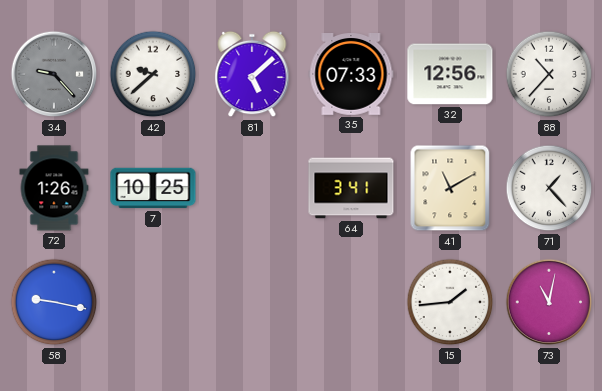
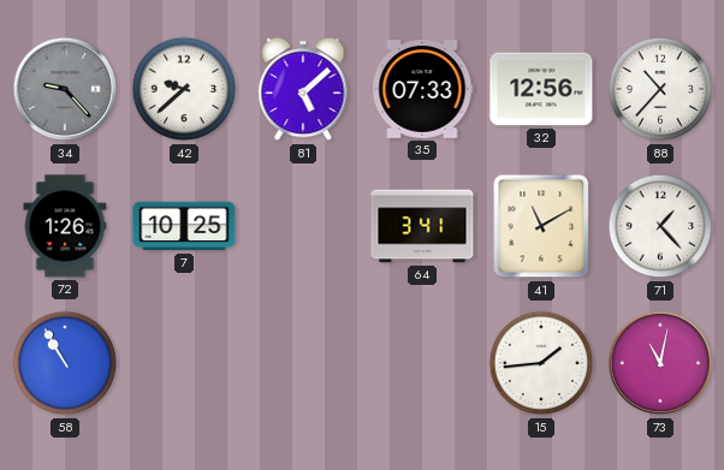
58: 9:17 -> 10:55
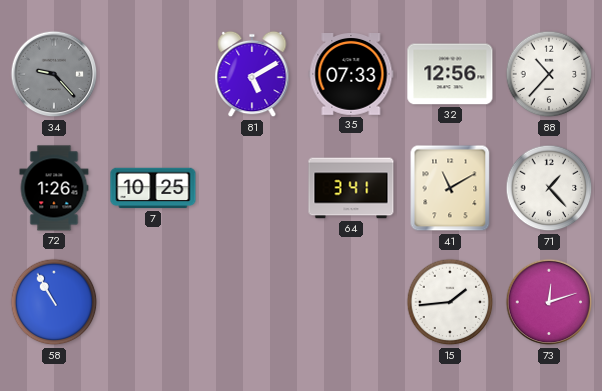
42: 9:38 -> none
81: 5:08 -> 5:10
73: 11:02 -> 12:12
